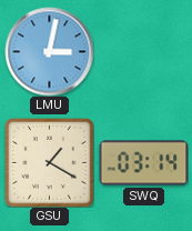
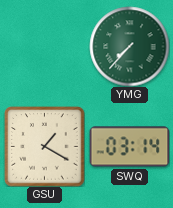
LMU: 3:02 -> none
YMG: none -> 7:37
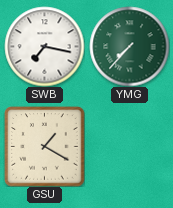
SWB: none -> 7:17
SWQ: 03:14 -> none
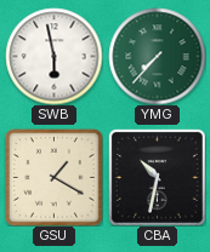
SWB: 7:17 -> 5:58
CBA: none -> 10:32
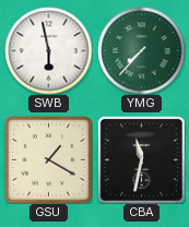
CBA: 10:32 -> 11:32
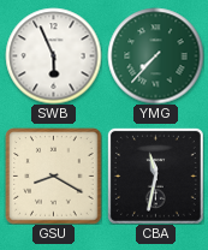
SWB: 5:58 -> 5:56
GSU: 1:20 -> 8:20
